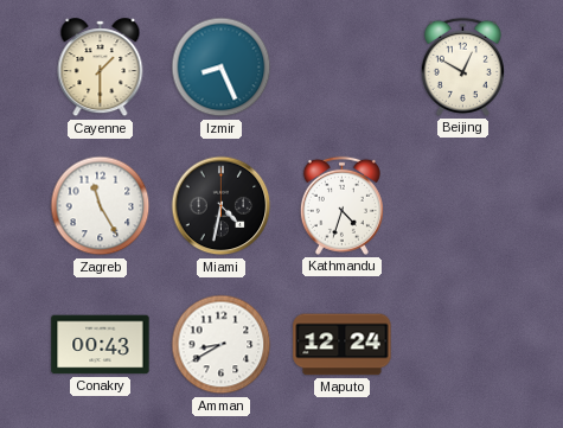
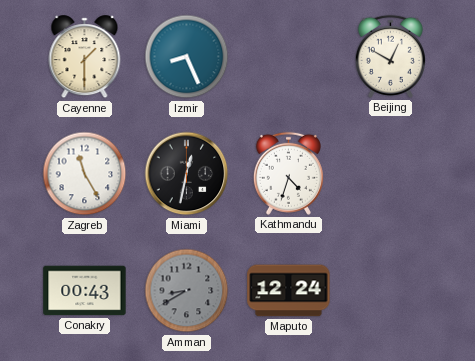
Miami: 4:32 -> 12:32
Amman dial: white -> grey
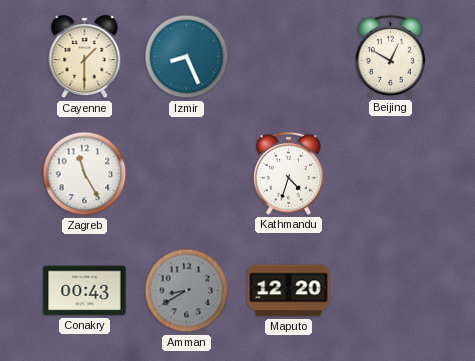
Miami: 12:32 -> none
Maputo: 12:24 -> 12:20
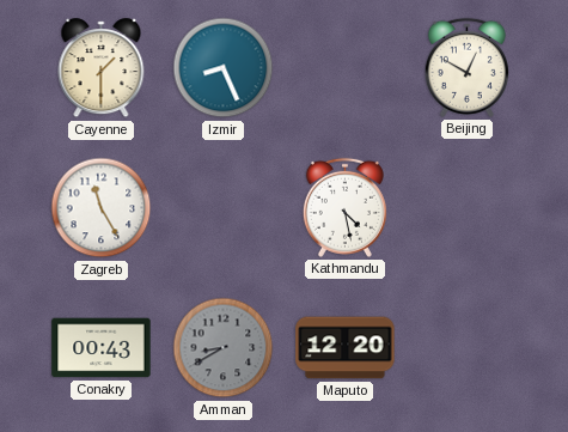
Kathmandu: 4:33 -> 4:28
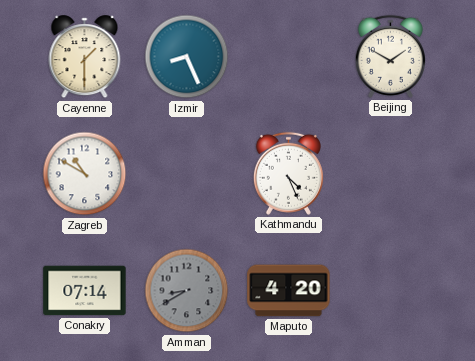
Beijing: 12:50 -> 1:50
Zagreb: 11:25 -> 10:50
Kathmandu: 4:28 -> 4:26
Conakry: 00:43 -> 07:14
Maputo: 12:20 -> 4:20
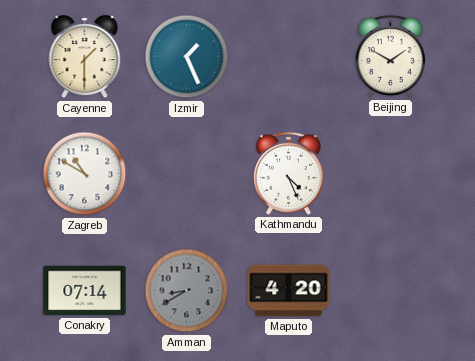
Izmir: 8:26 -> 1:26
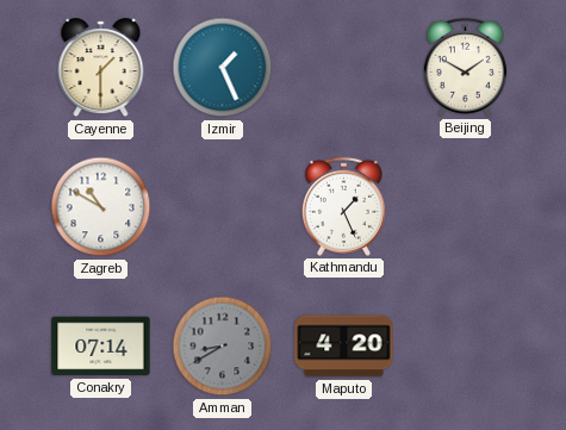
Kathmandu: 4:26 -> 1:26
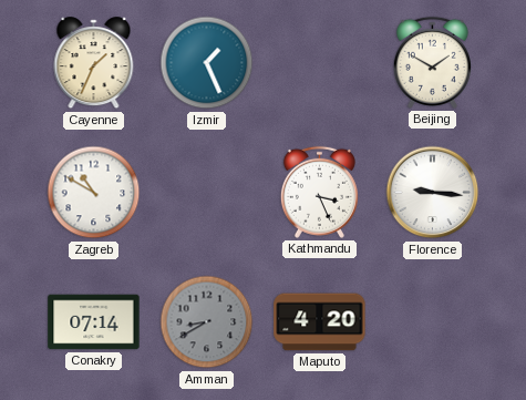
Cayenne: 1:30 -> 1:34
Kathmandu: 1:26 -> 3:26
Florence: none -> 9:16
